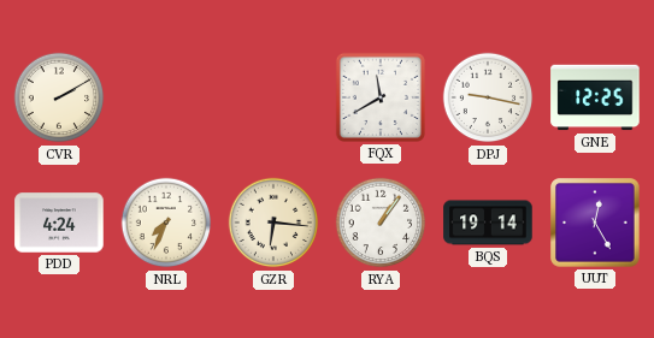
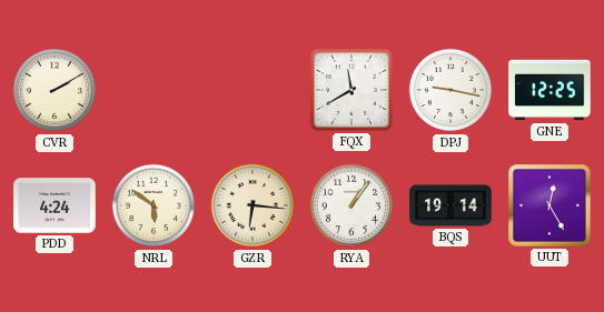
NRL: 7:34 -> 5:51
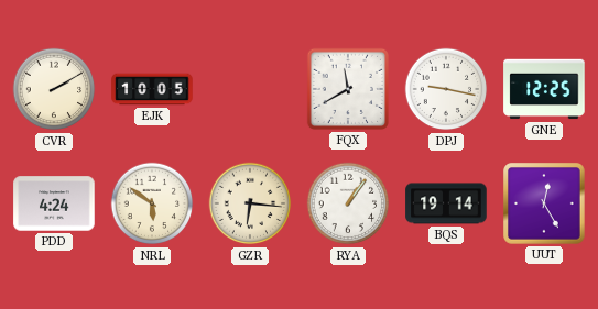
EJK: none -> 10:05
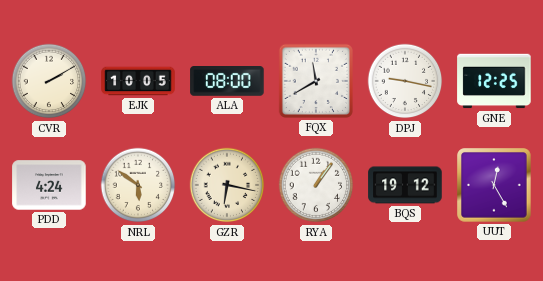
ALA: none -> 08:00
GZR: 6:16 -> 6:17
BQS: 19:14 -> 19:12
